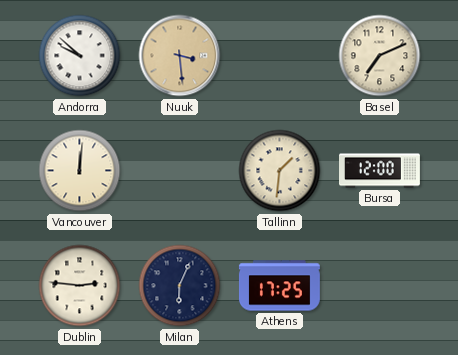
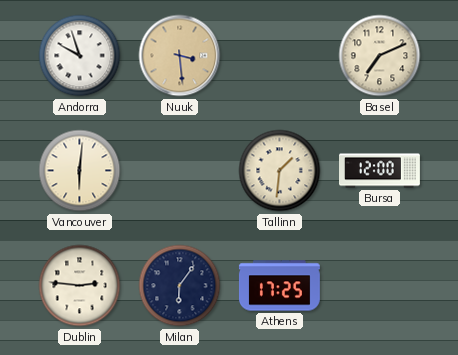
Andorra: 9:52 -> 9:57
Vancouver: 12:01 -> 6:01
Milan: 6:04 -> 6:06
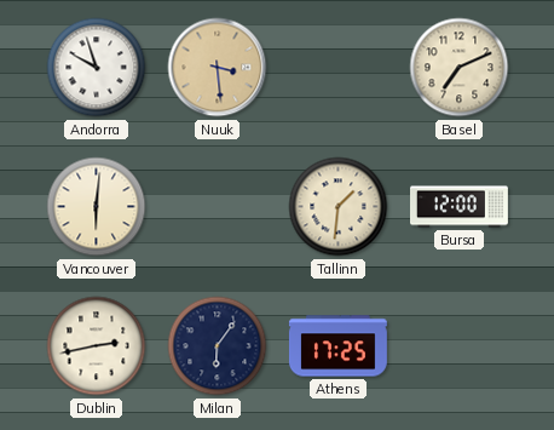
Dublin: 2:46 -> 2:43
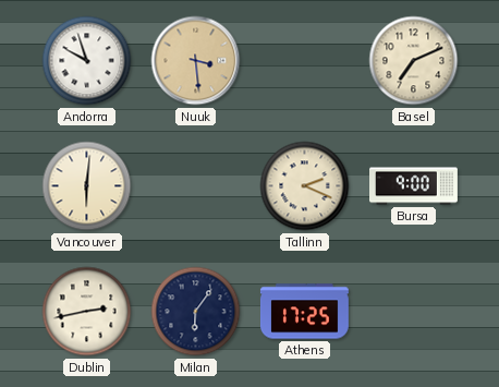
Tallinn: 1:31 -> 2:19
Bursa: 12:00 -> 9:00
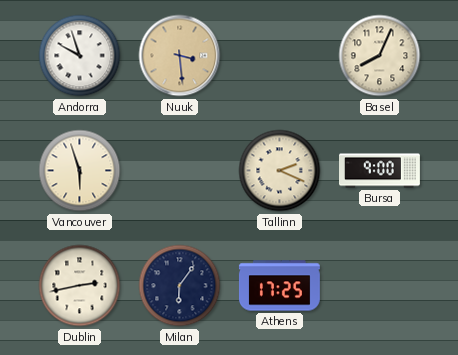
Basel: 7:11 -> 8:04
Vancouver: 6:01 -> 5:57
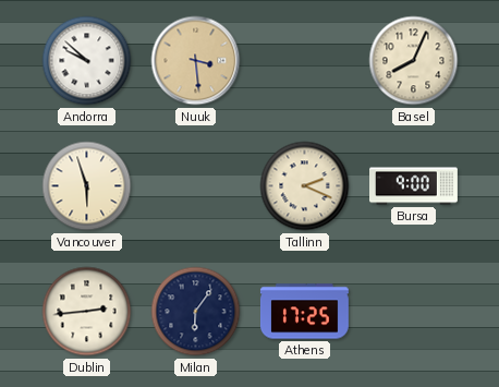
Andorra: 9:57 -> 9:52
Dublin: 2:43 -> 2:44
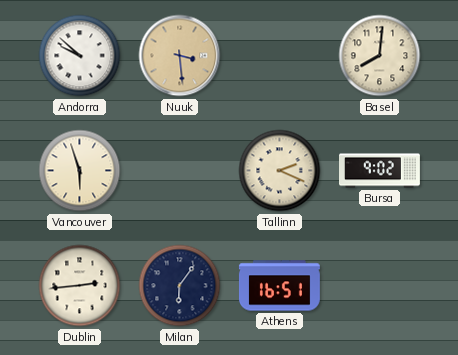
Basel: 8:04 -> 8:01
Bursa: 9:00 -> 9:02
Athens: 17:25 -> 16:51
